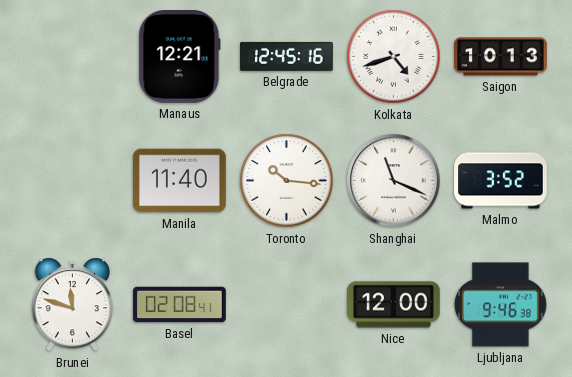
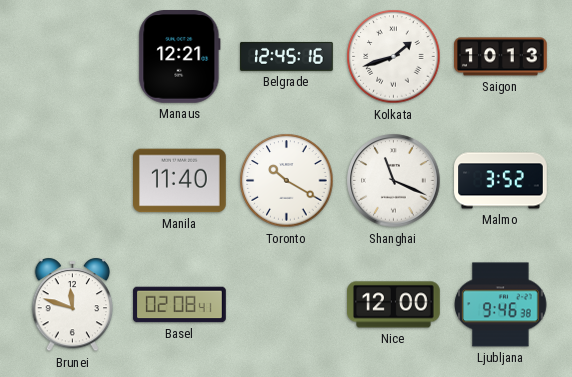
Kolkata: 4:42 -> 1:42
Toronto: 10:16 -> 10:20
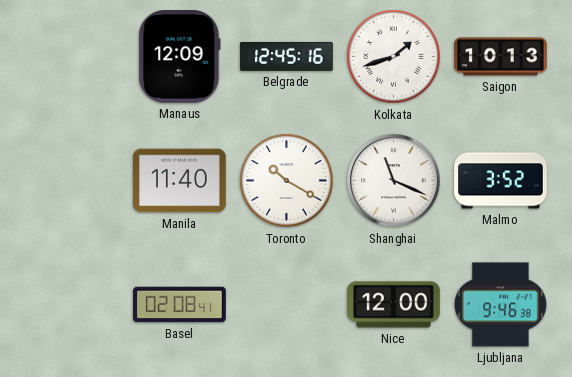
Manaus: 12:21 -> 12:09
Brunei: 11:48 -> none
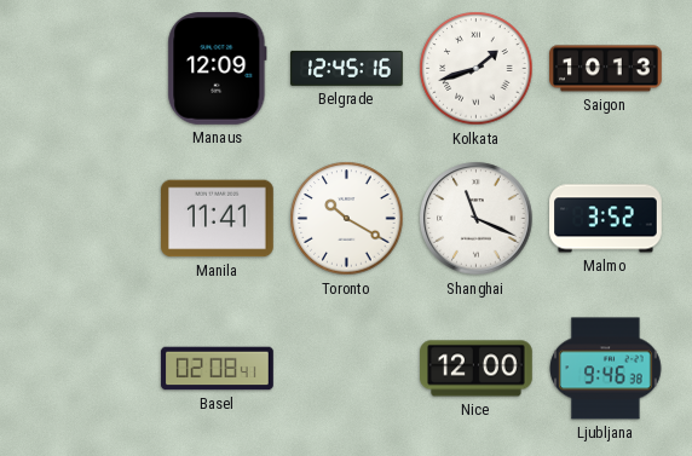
Manila: 11:40 -> 11:41
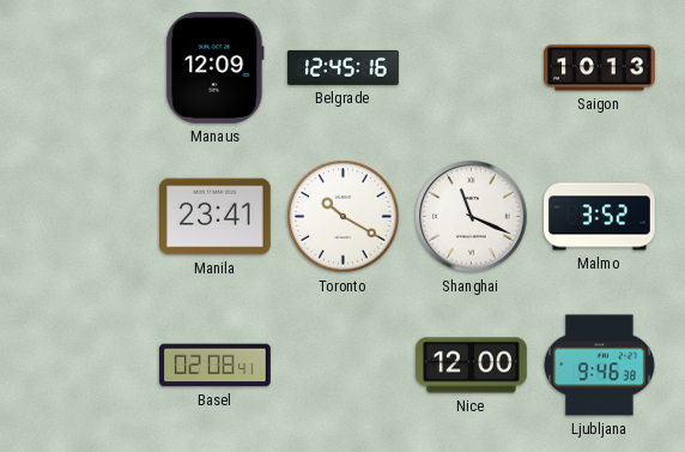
Kolkata: 1:42 -> none
Manila: 11:41 -> 23:41
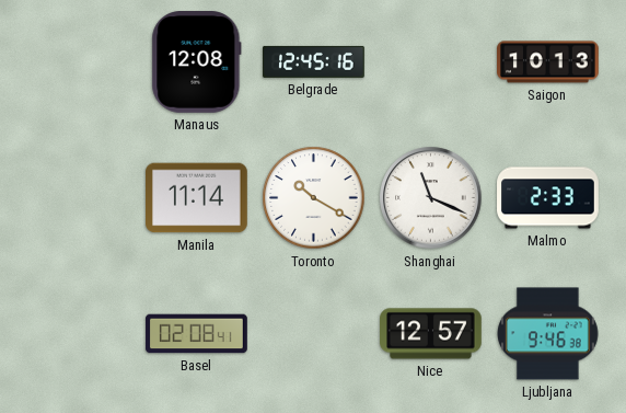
Manaus: 12:09 -> 12:08
Manila: 23:41 -> 11:14
Malmo: 3:52 -> 2:33
Nice: 12:00 -> 12:57
